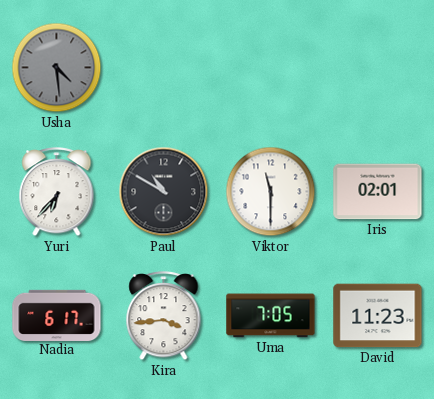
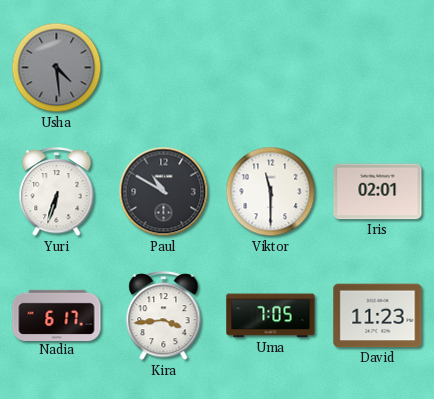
Yuri: 6:37 -> 6:33
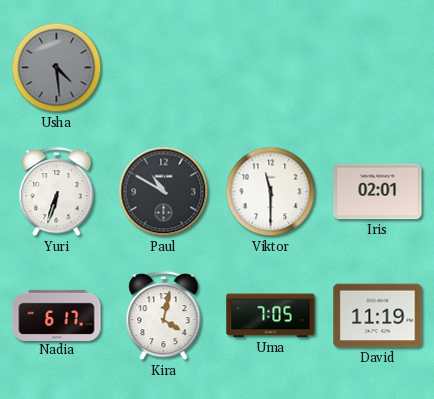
Kira: 3:44 -> 4:02
David: 11:23 -> 11:19
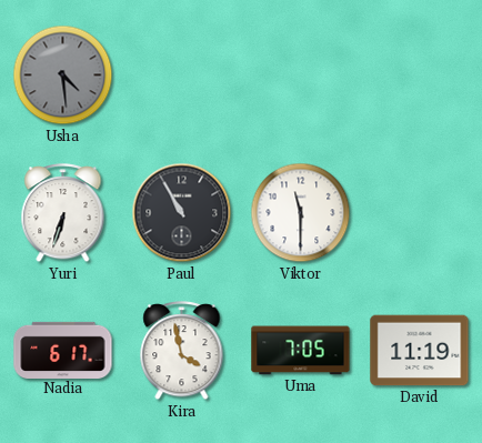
Paul: 10:50 -> 10:55
Iris: 02:01 -> none
Kira: 4:02 -> 3:58
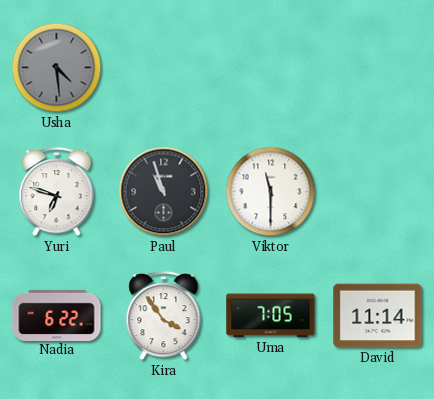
Yuri: 6:33 -> 6:48
Paul: 10:55 -> 10:57
Nadia: 6:17 -> 6:22
Kira: 3:58 -> 3:54
David: 11:19 -> 11:14
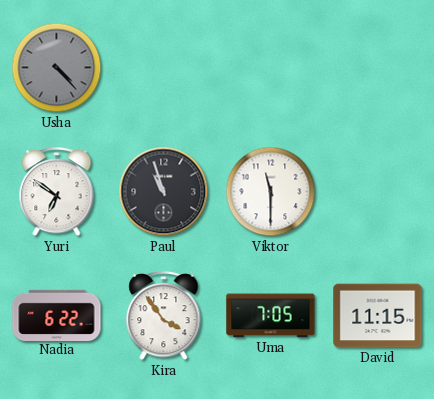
Usha: 4:29 -> 4:23
Yuri: 6:48 -> 6:51
David: 11:14 -> 11:15
